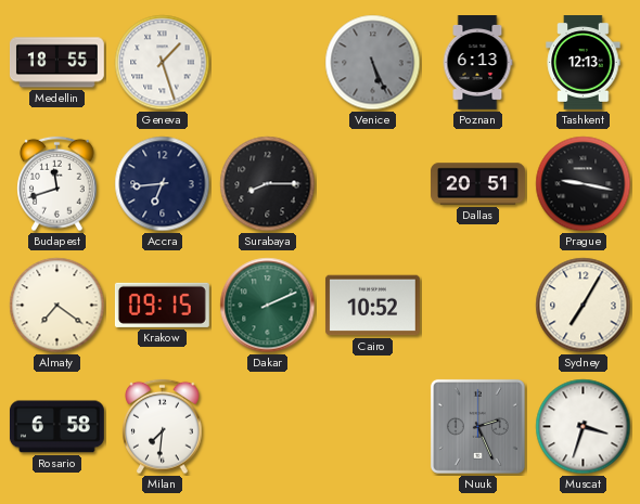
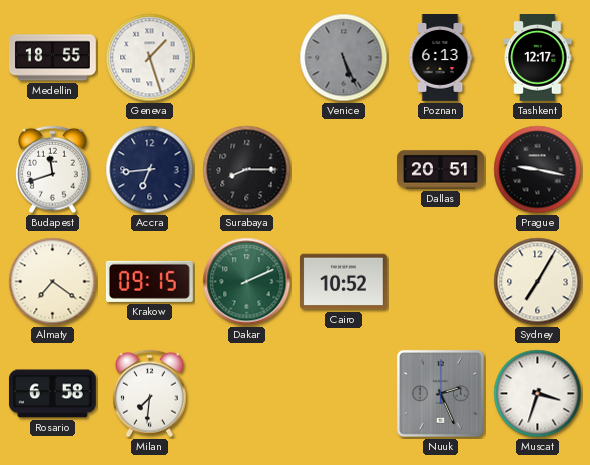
Tashkent: 12:13 -> 12:17
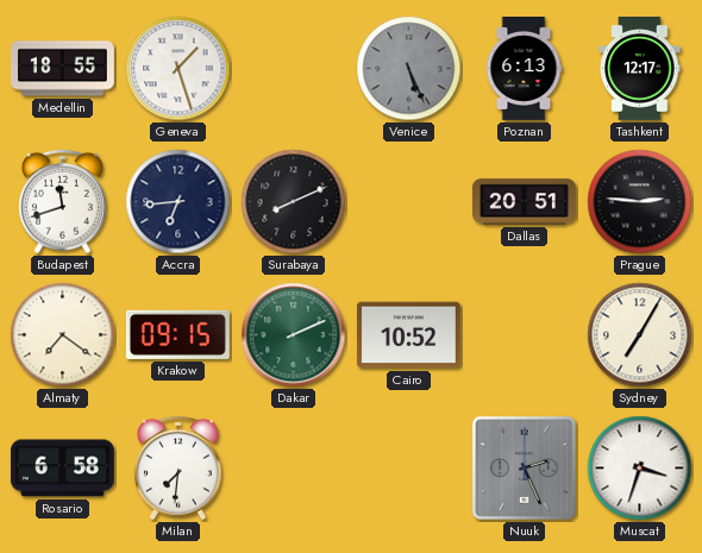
Surabaya: 8:15 -> 8:11
Prague: 9:17 -> 2:46
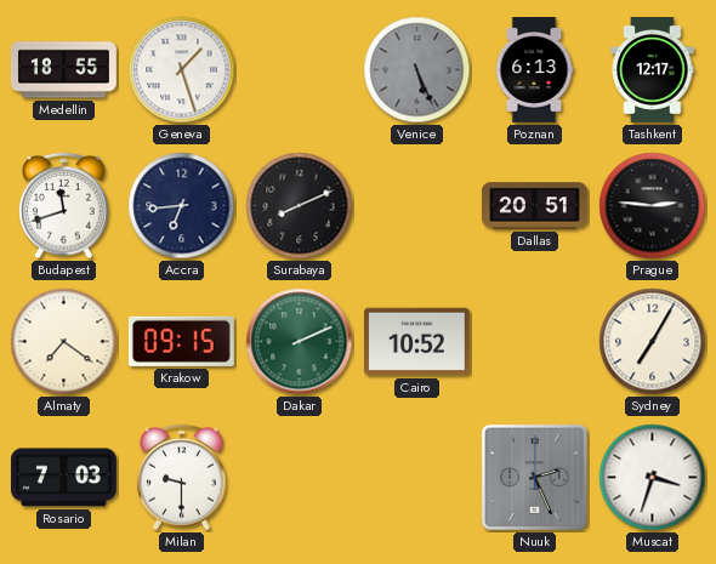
Rosario: 6:58 -> 7:03
Milan: 7:31 -> 9:30
